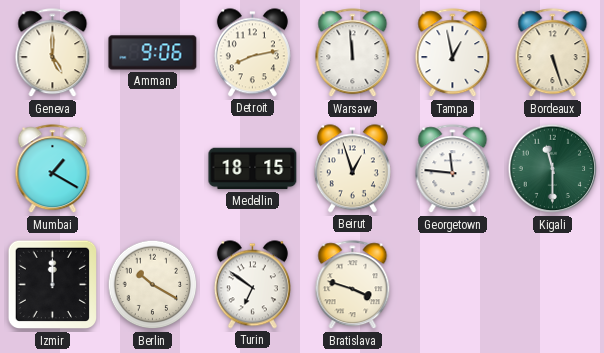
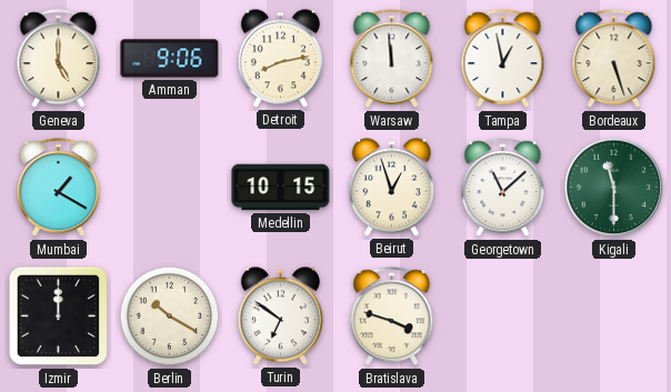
Medellin: 18:15 -> 10:15
Georgetown: 11:46 -> 11:08
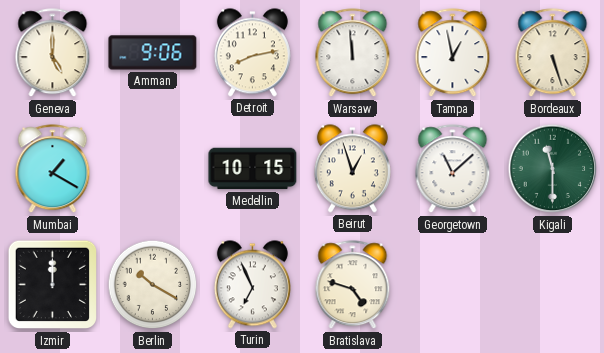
Turin: 6:51 -> 6:56
Bratislava: 3:48 -> 4:48
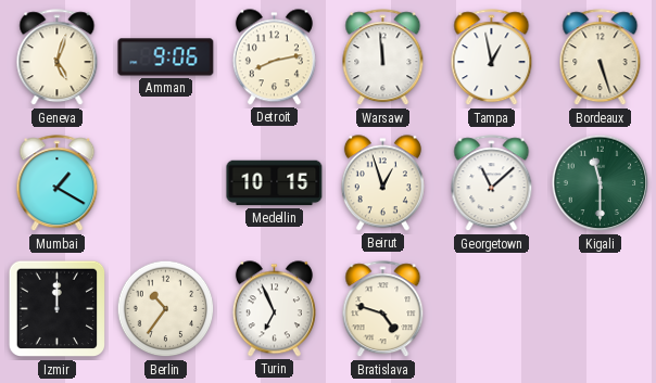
Geneva: 5:00 -> 5:03
Berlin: 10:20 -> 10:36
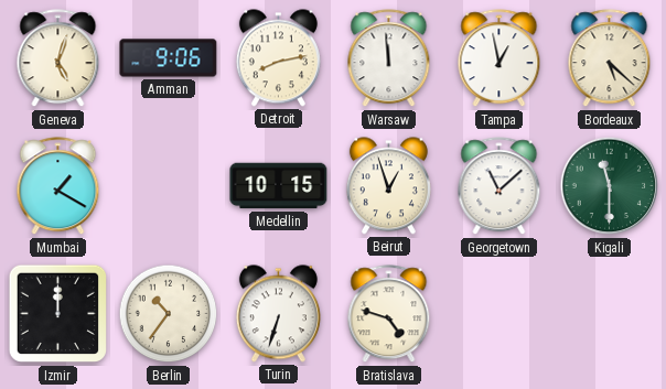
Bordeaux: 5:27 -> 5:22
Turin: 6:56 -> 6:33
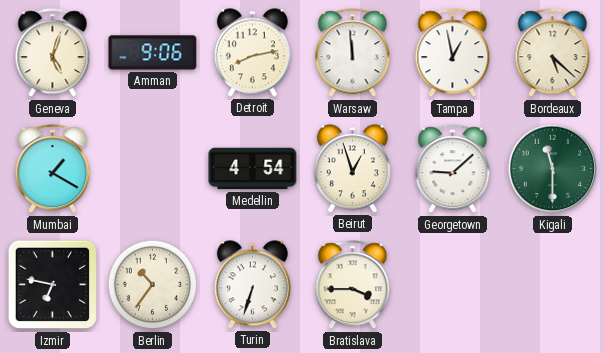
Medellin: 10:15 -> 4:54
Georgetown: 11:08 -> 9:08
Izmir: 12:00 -> 6:47
Bratislava: 4:48 -> 3:45
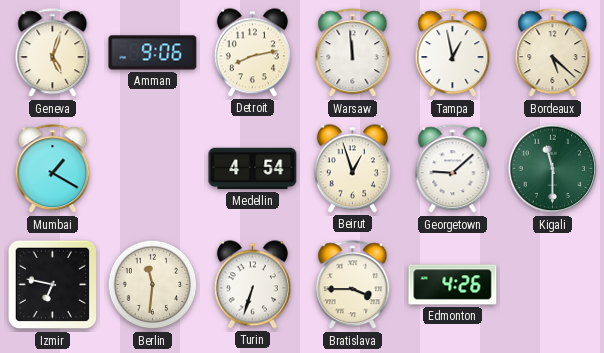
Berlin: 10:36 -> 11:31
Edmonton: none -> 4:26
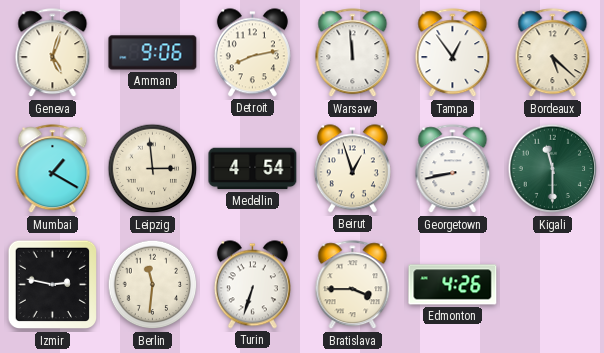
Tampa: 12:58 -> 12:54
Leipzig: none -> 2:59
Georgetown: 9:08 -> 8:43
Izmir: 6:47 -> 2:47
